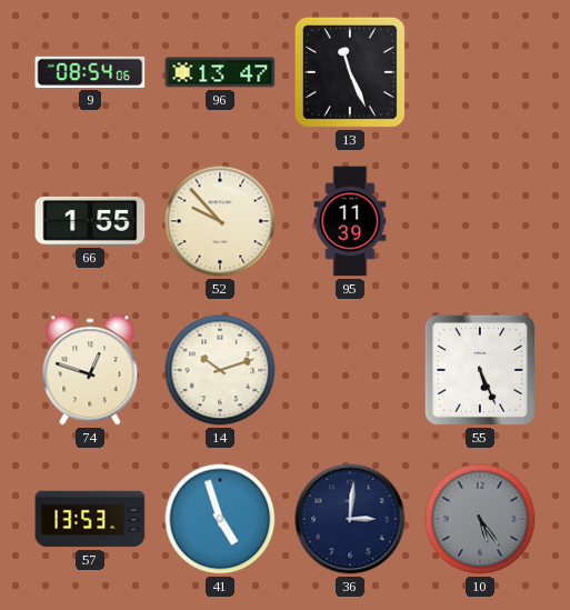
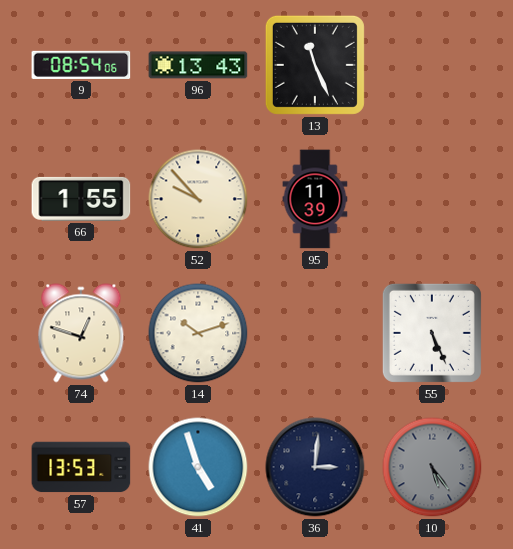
96: 13:47 -> 13:43
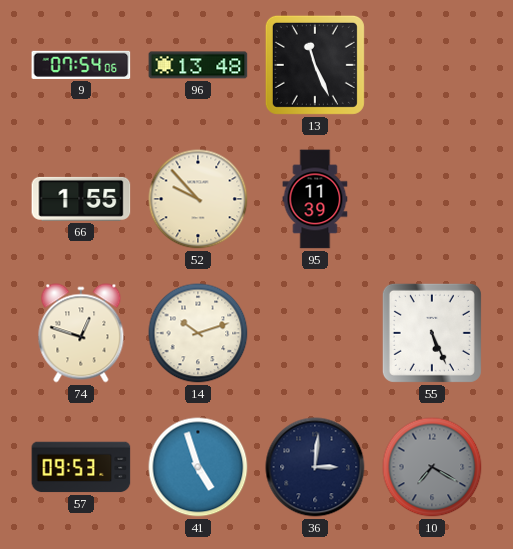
9: 08:54 -> 07:54
96: 13:43 -> 13:48
57: 13:53 -> 09:53
10: 5:24 -> 7:20
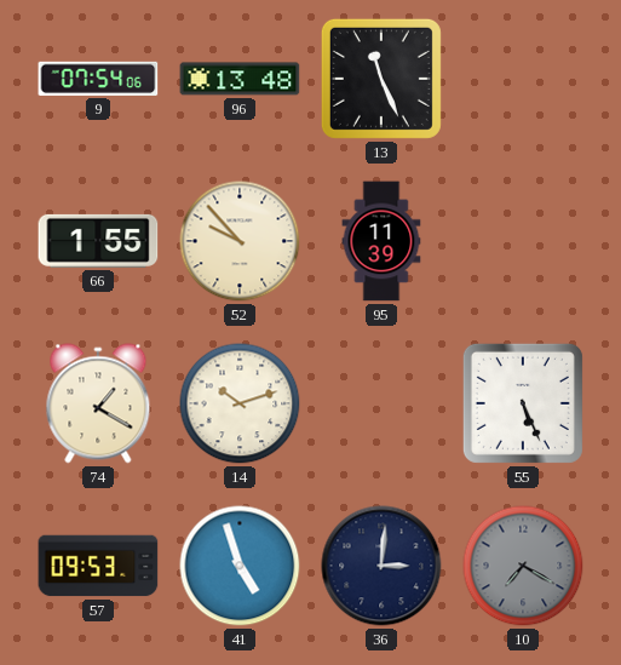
74: 12:48 -> 1:20
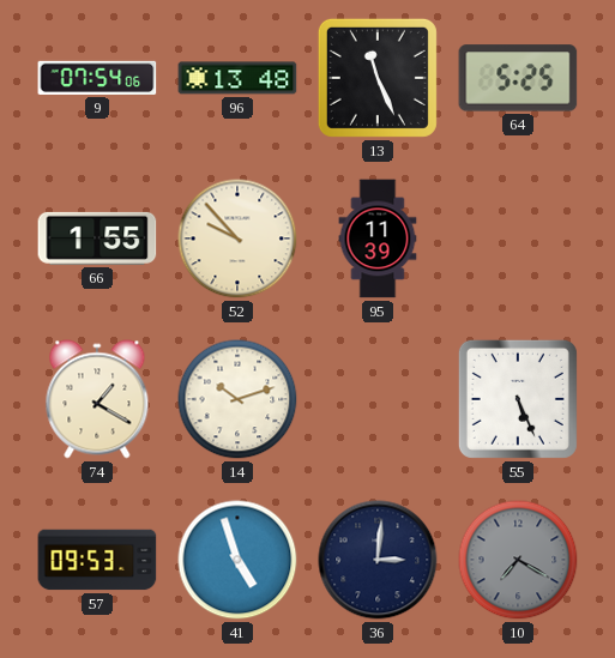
64: none -> 5:25
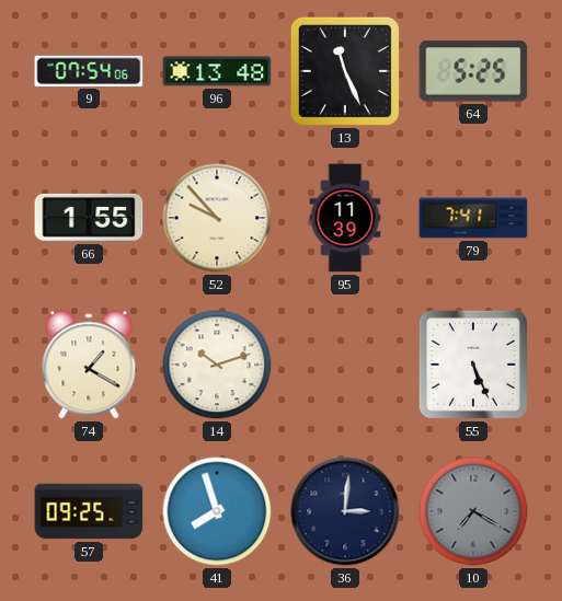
79: none -> 7:41
57: 09:53 -> 09:25
41: 4:57 -> 7:57
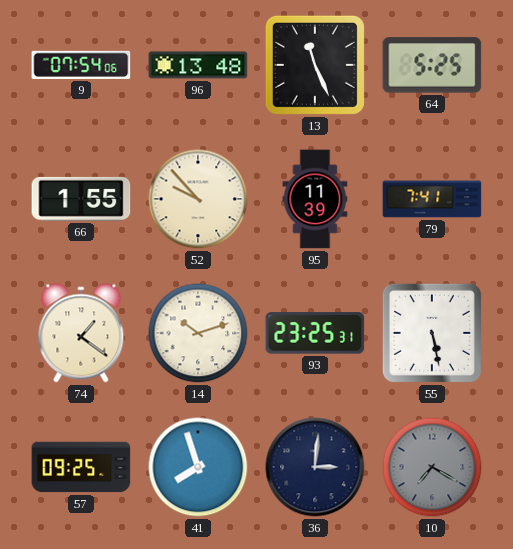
74: 1:20 -> 1:21
93: none -> 23:25
55: 5:26 -> 5:28
